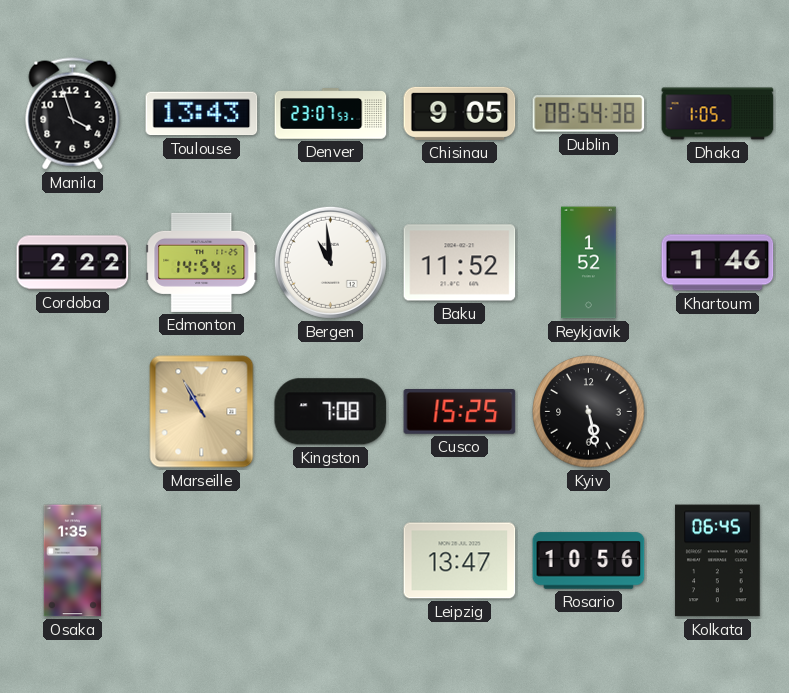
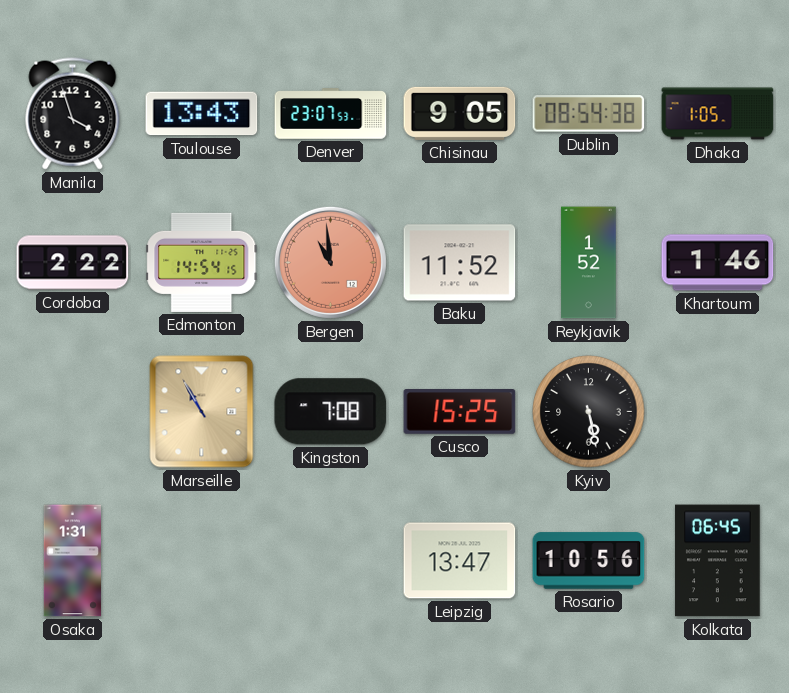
Bergen dial: white -> salmon
Osaka: 1:35 -> 1:31
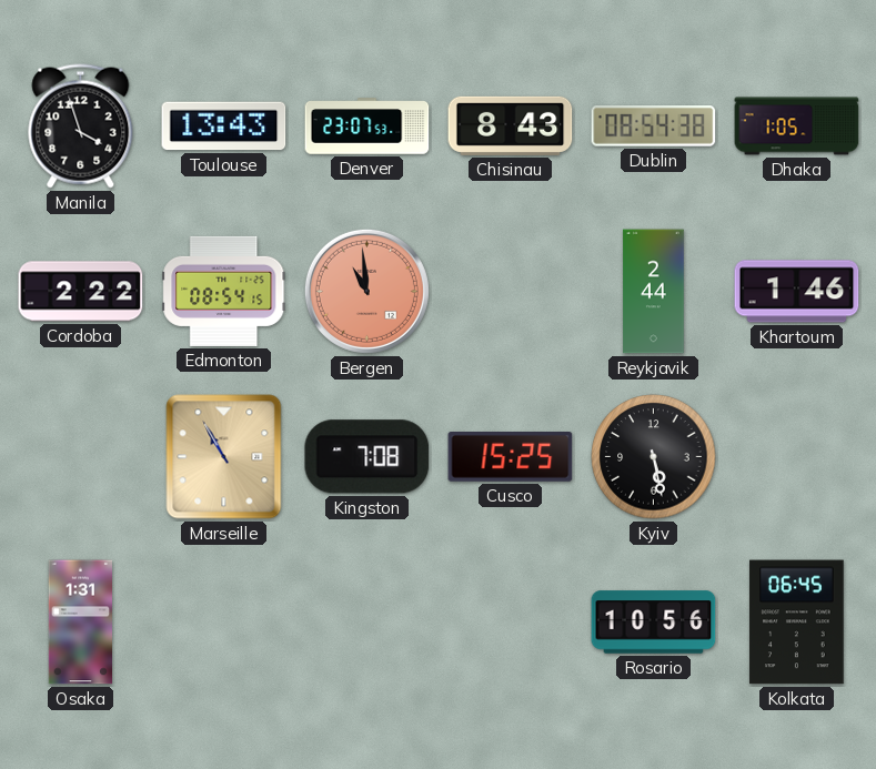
Chisinau: 9:05 -> 8:43
Edmonton: 14:54 -> 08:54
Baku: 11:52 -> none
Reykjavik: 1:52 -> 2:44
Leipzig: 13:47 -> none
